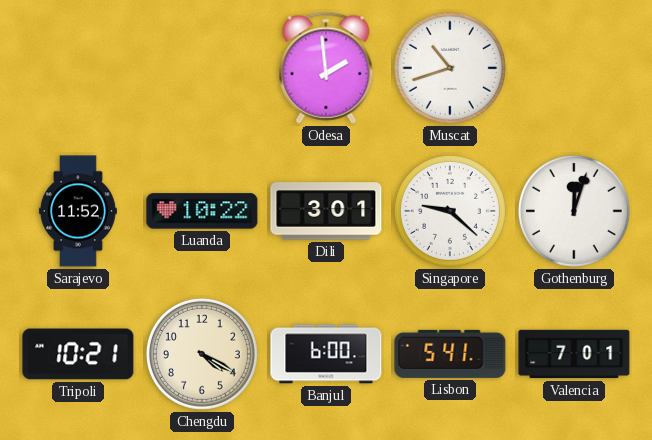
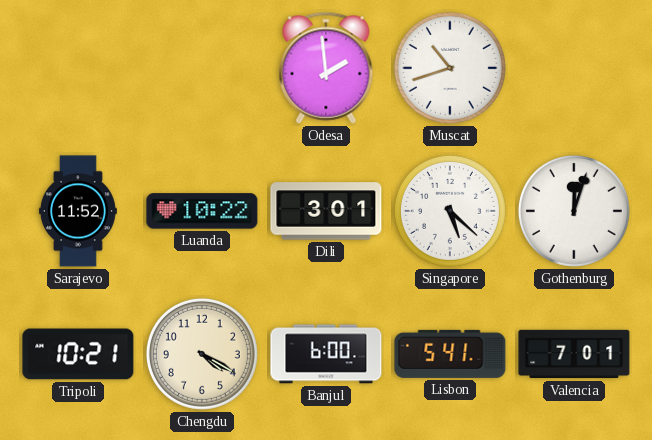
Singapore: 9:22 -> 5:22
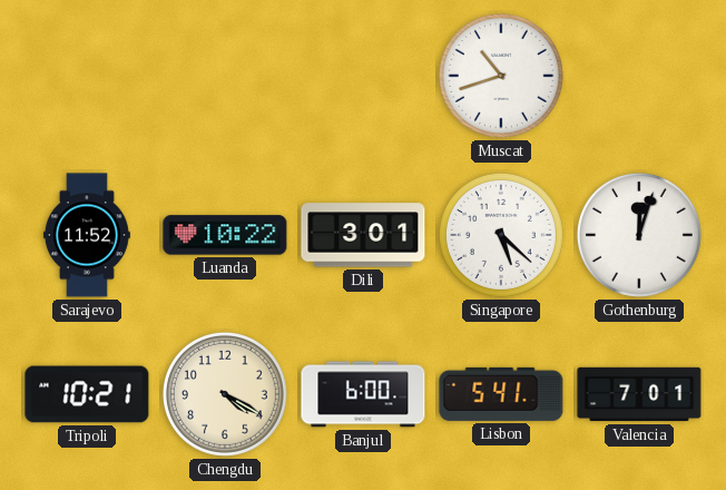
Odesa: 1:59 -> none
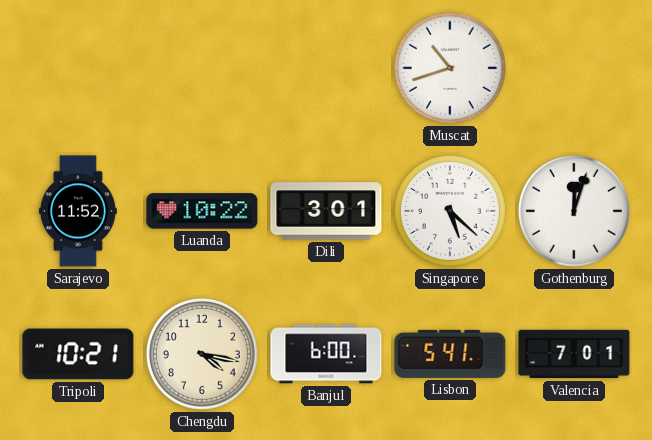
Chengdu: 4:20 -> 4:17
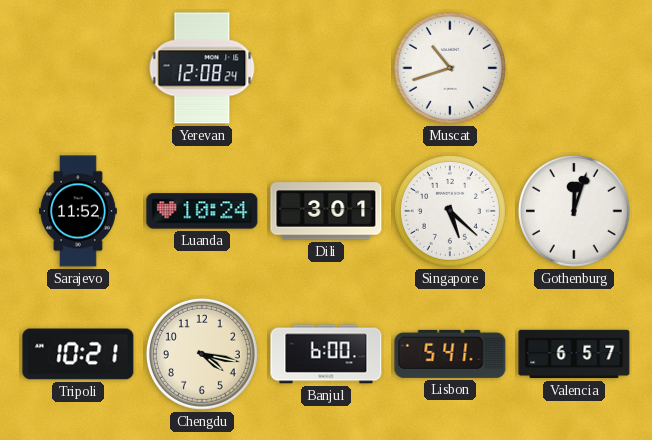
Yerevan: none -> 12:08
Luanda: 10:22 -> 10:24
Valencia: 7:01 -> 6:57
